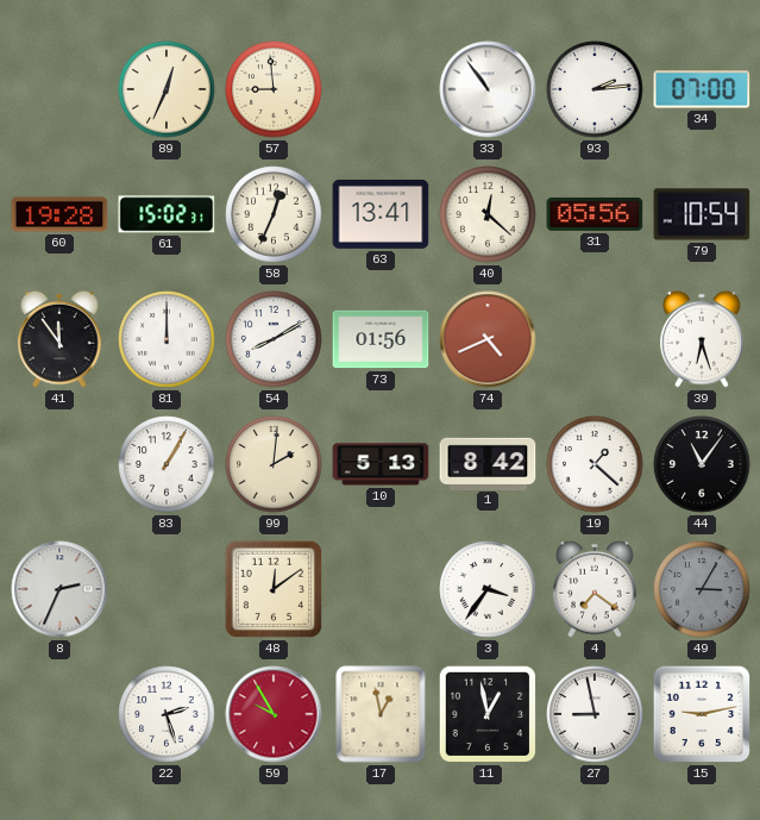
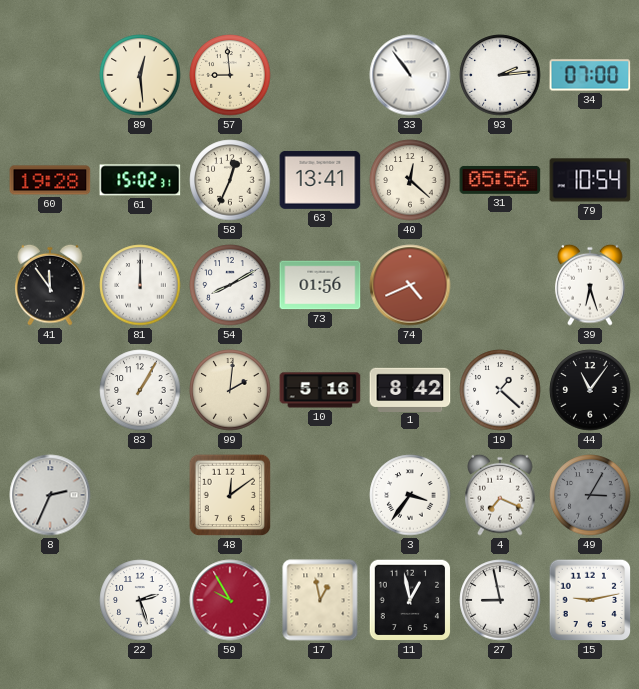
89: 12:34 -> 12:29
10: 5:13 -> 5:16
4: 7:21 -> 7:19
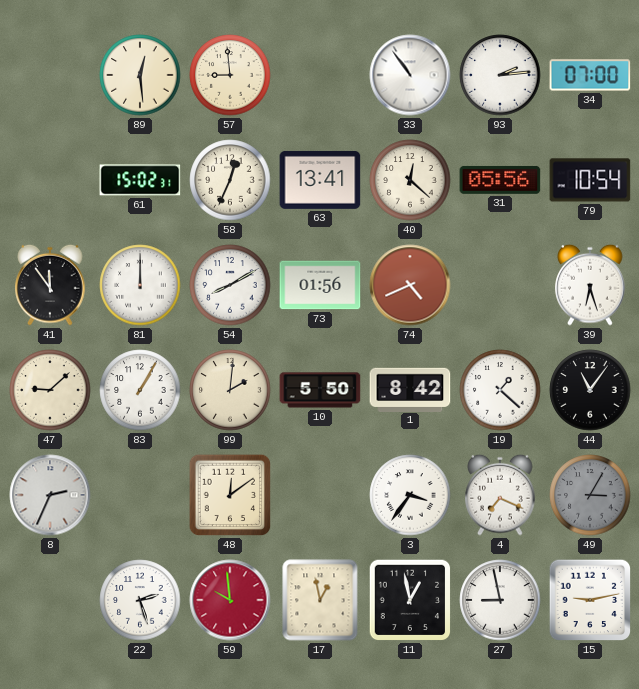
60: 19:28 -> none
47: none -> 9:08
10: 5:16 -> 5:50
59: 9:55 -> 9:59
